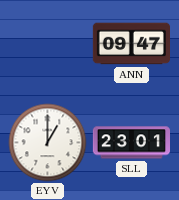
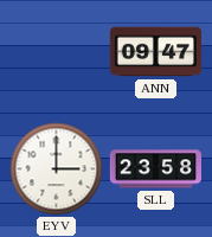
EYV: 1:00 -> 3:00
SLL: 23:01 -> 23:58
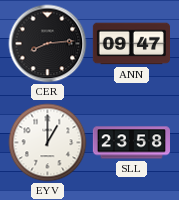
CER: none -> 8:14
EYV: 3:00 -> 1:00
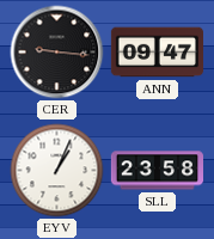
CER: 8:14 -> 9:16
EYV: 1:00 -> 1:04
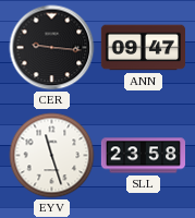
EYV: 1:04 -> 11:27
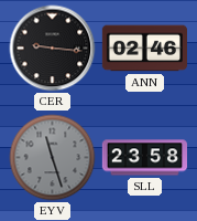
ANN: 09:47 -> 02:46
EYV dial: white -> grey
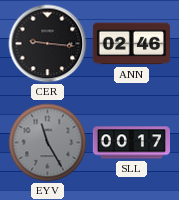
EYV: 11:27 -> 11:25
SLL: 23:58 -> 00:17
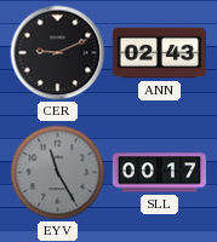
CER: 9:16 -> 9:11
ANN: 02:46 -> 02:43
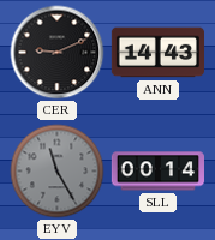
ANN: 02:43 -> 14:43
SLL: 00:17 -> 00:14
